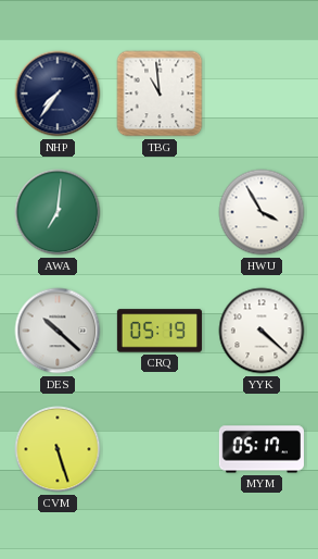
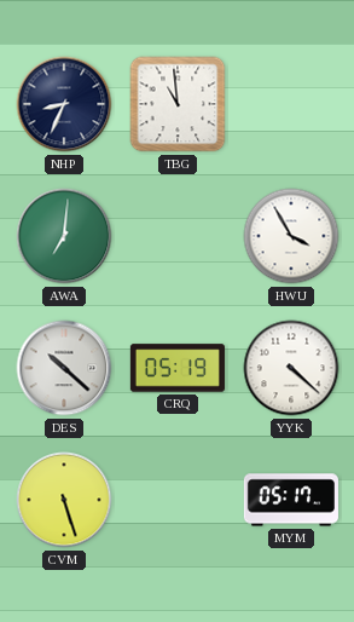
NHP: 7:36 -> 8:34
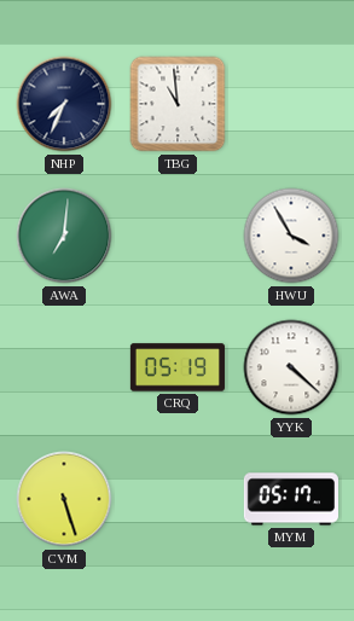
NHP: 8:34 -> 7:34
DES: 10:22 -> none
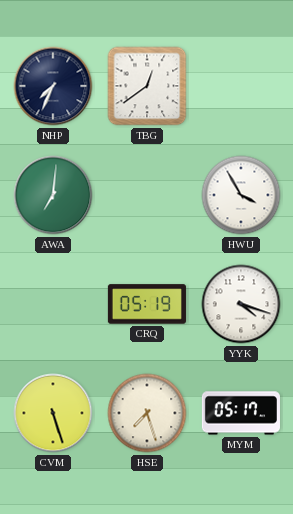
TBG: 10:59 -> 12:39
YYK: 4:22 -> 4:18
HSE: none -> 7:27
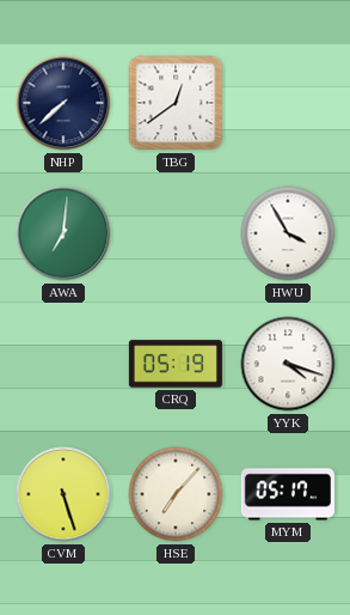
NHP: 7:34 -> 7:38
HSE: 7:27 -> 7:07
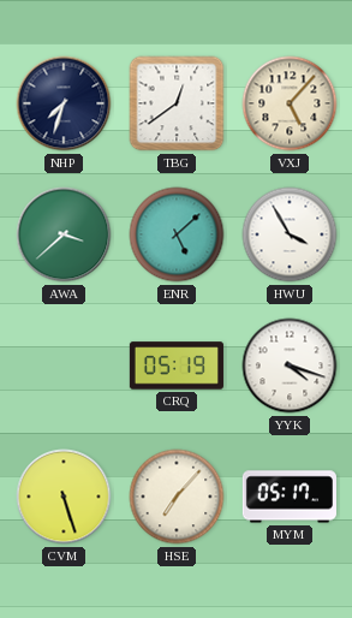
NHP: 7:38 -> 7:33
VXJ: none -> 5:07
AWA: 7:01 -> 3:38
ENR: none -> 5:08
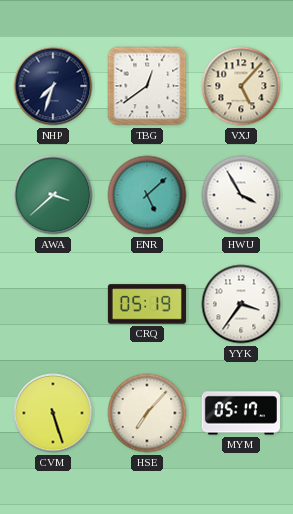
YYK: 4:18 -> 3:36
